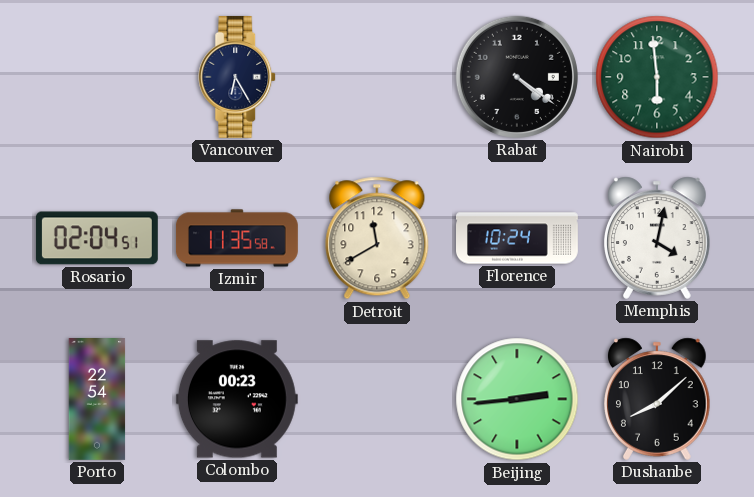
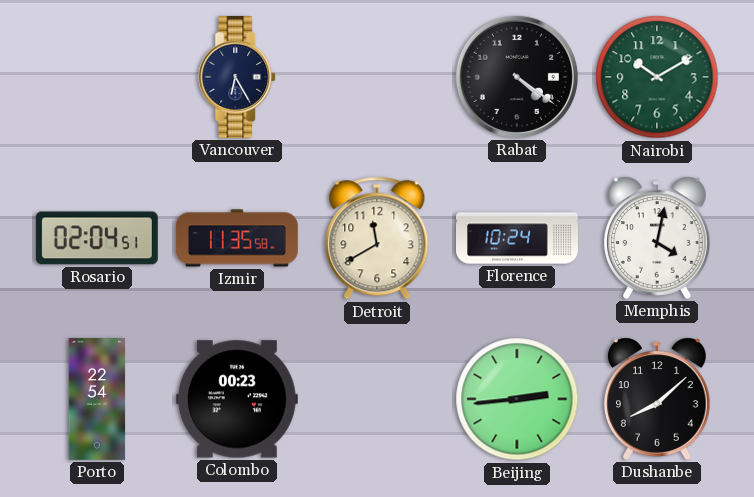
Nairobi: 5:59 -> 10:10
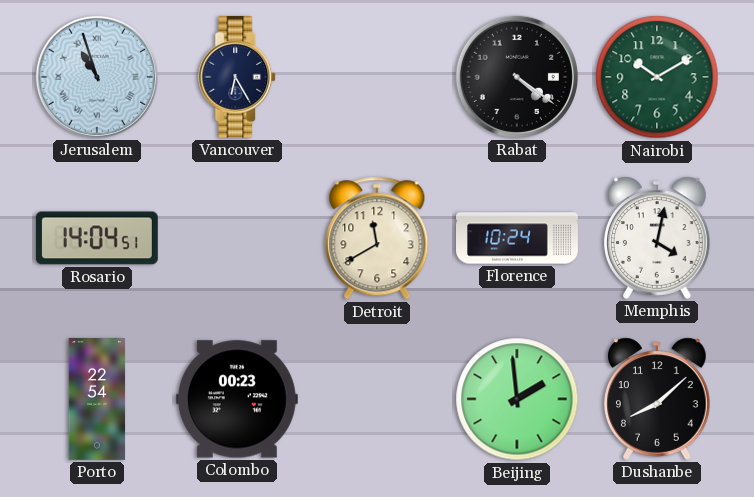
Jerusalem: none -> 10:57
Rosario: 02:04 -> 14:04
Izmir: 11:35 -> none
Beijing: 2:44 -> 1:59
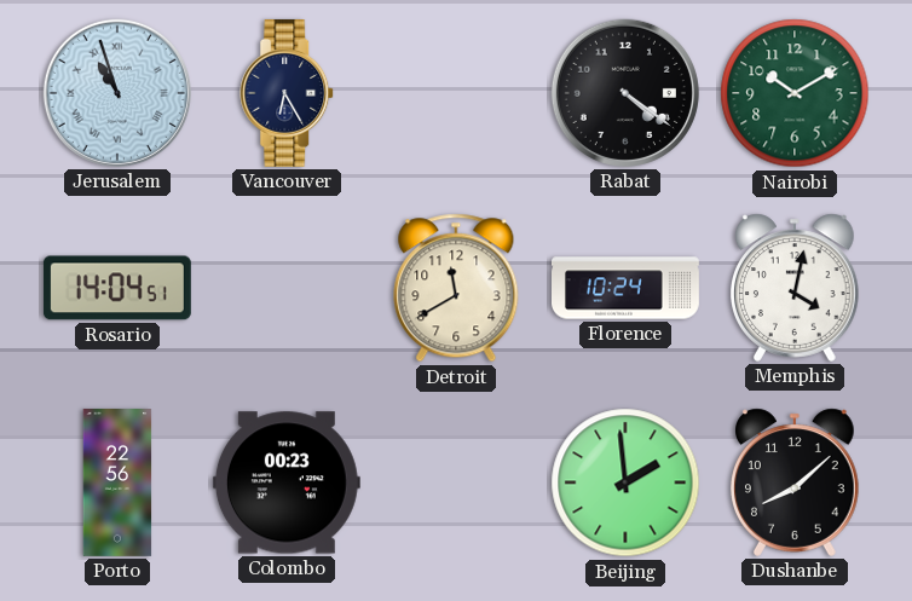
Porto: 22:54 -> 22:56
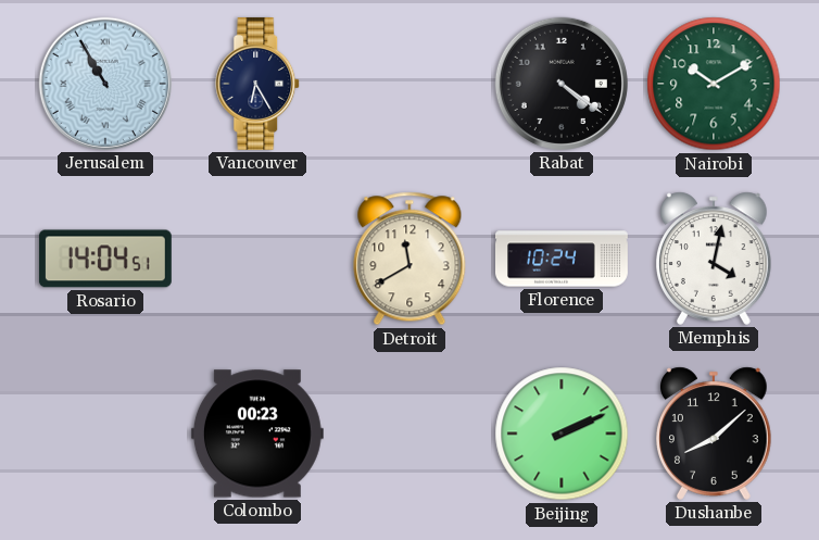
Jerusalem: 10:57 -> 10:55
Porto: 22:56 -> none
Beijing: 1:59 -> 2:11
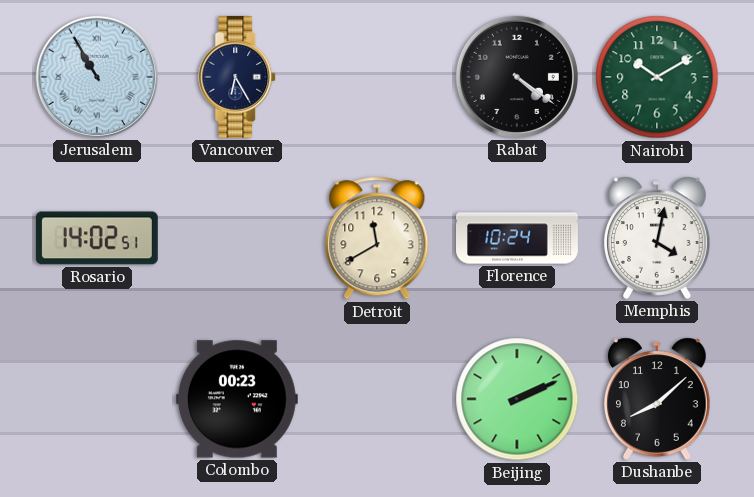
Rosario: 14:04 -> 14:02
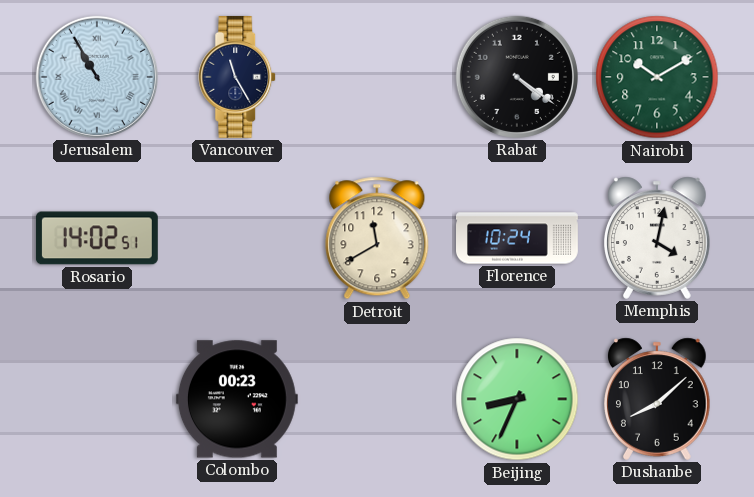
Vancouver: 6:25 -> 11:25
Beijing: 2:11 -> 8:34
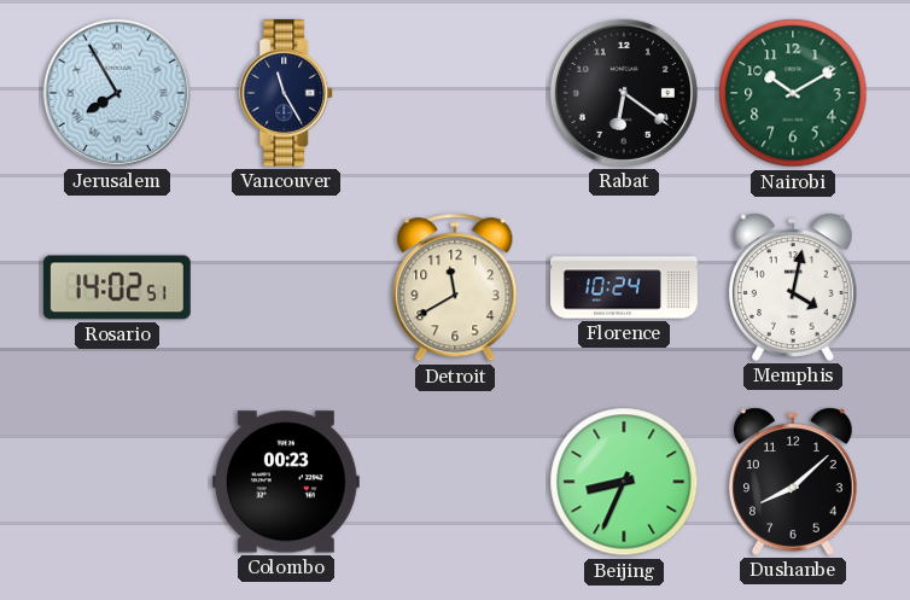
Jerusalem: 10:55 -> 7:55
Rabat: 4:21 -> 6:21
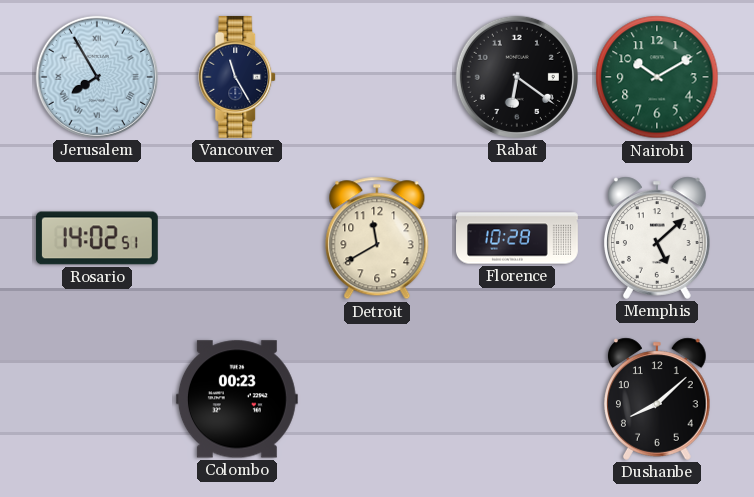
Florence: 10:24 -> 10:28
Memphis: 4:02 -> 5:08
Beijing: 8:34 -> none
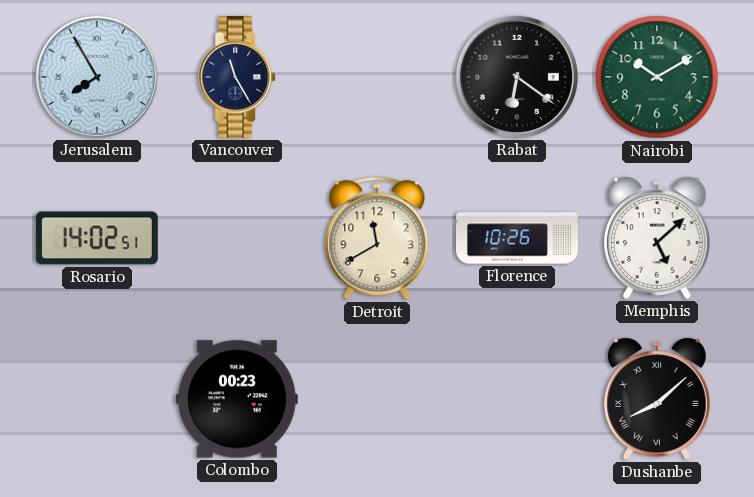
Florence: 10:28 -> 10:26
Dushanbe numerals: Arabic -> Roman
